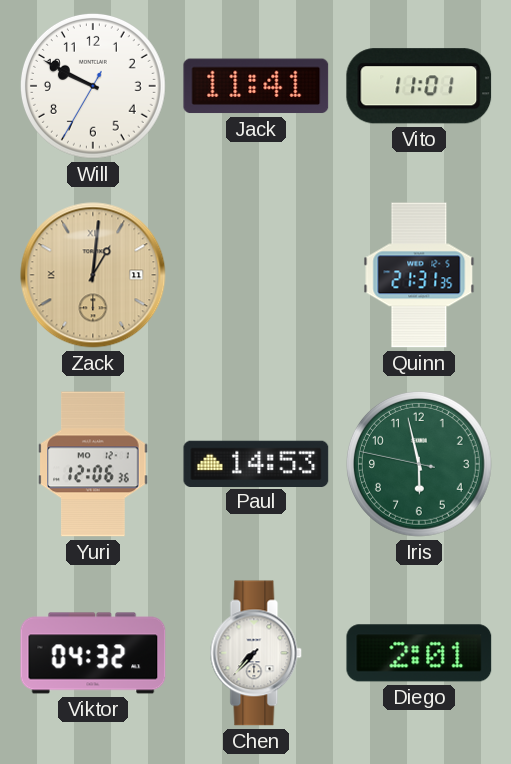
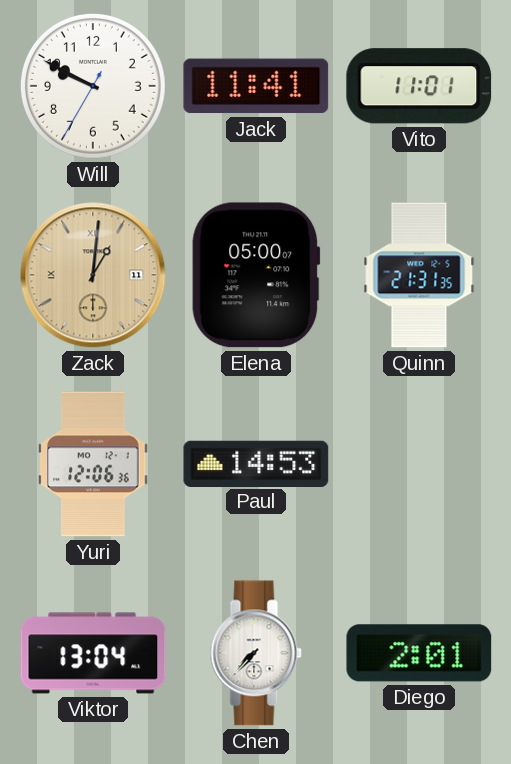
Elena: none -> 05:00
Iris: 5:57 -> none
Viktor: 04:32 -> 13:04
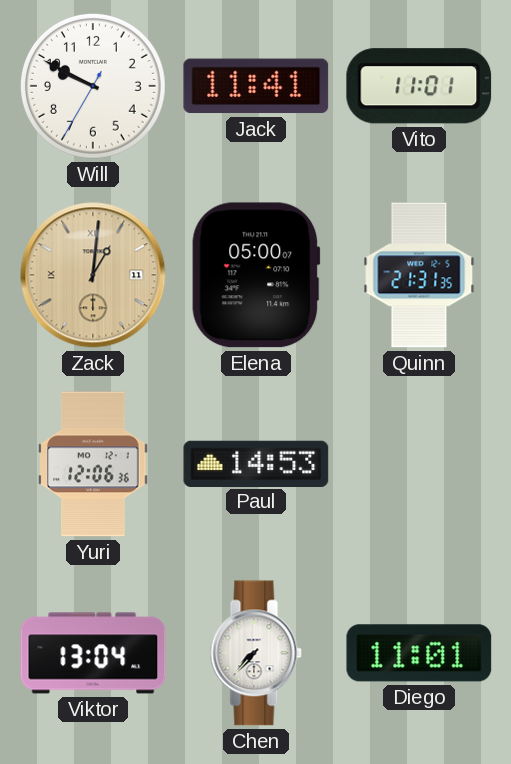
Diego: 2:01 -> 11:01
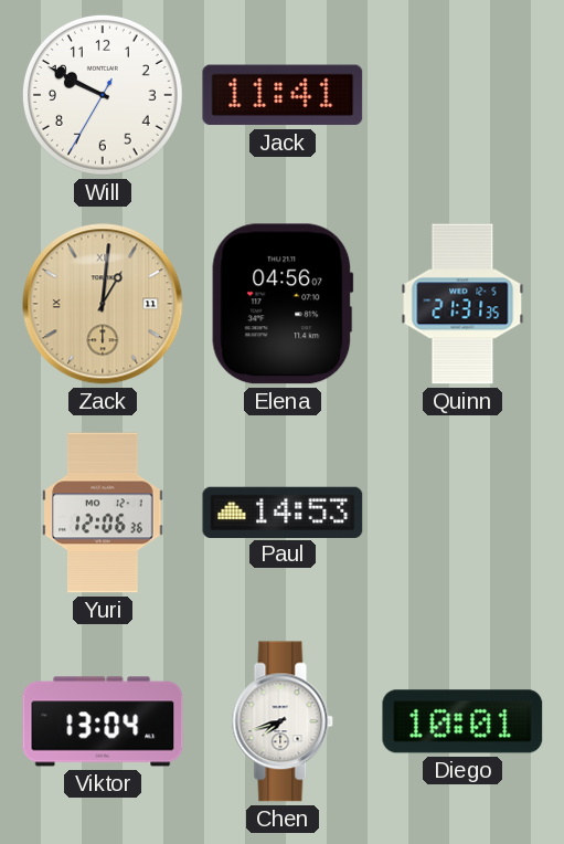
Vito: 11:01 -> none
Elena: 05:00 -> 04:56
Chen: 7:37 -> 7:42
Diego: 11:01 -> 10:01
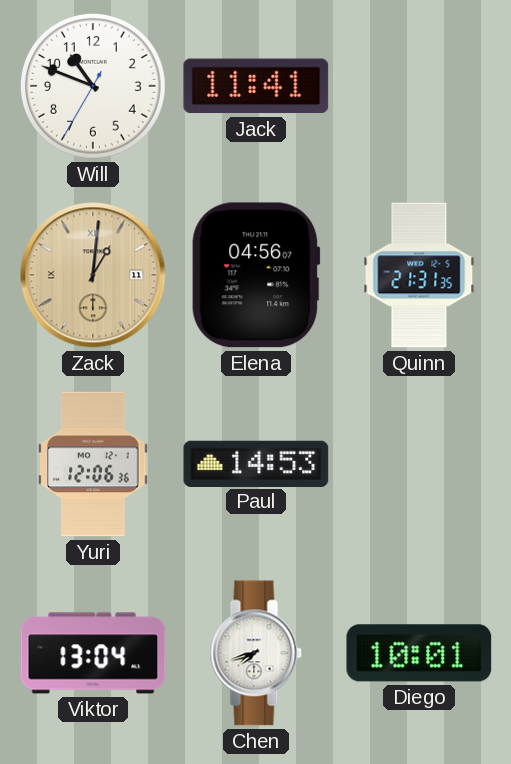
Will: 9:49 -> 10:48
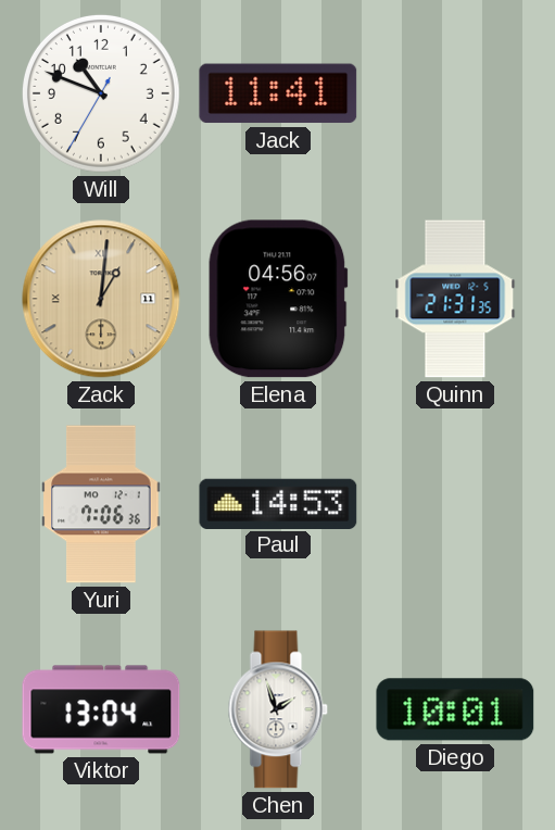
Yuri: 12:06 -> 7:06
Chen: 7:42 -> 1:57
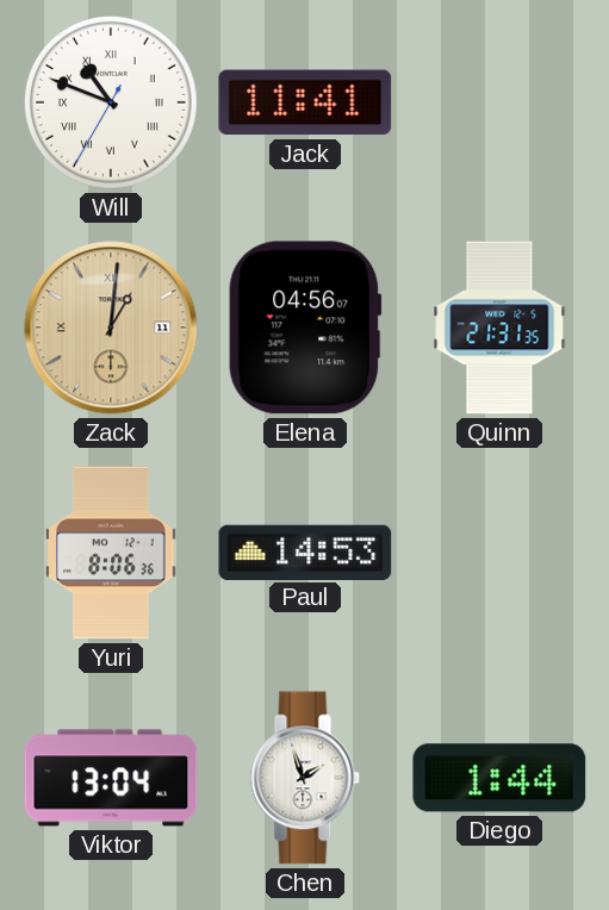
Will numerals: Arabic -> Roman
Yuri: 7:06 -> 8:06
Diego: 10:01 -> 1:44
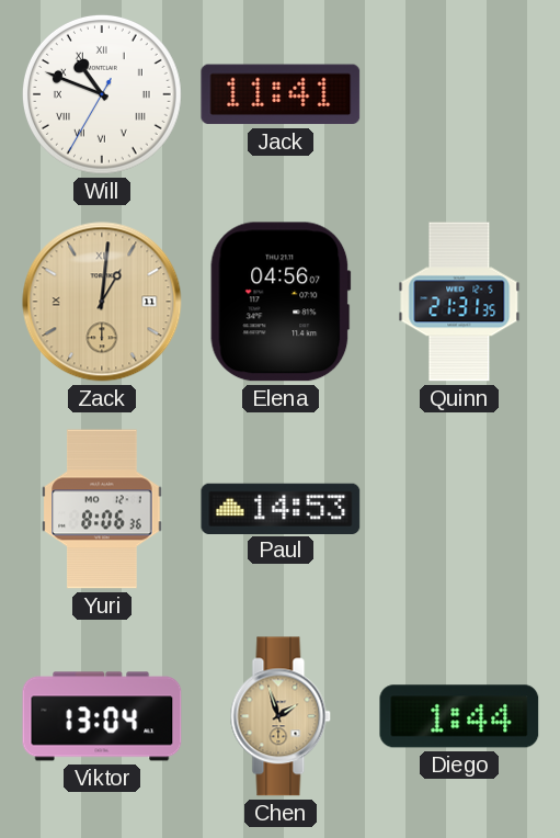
Chen dial: white -> champagne
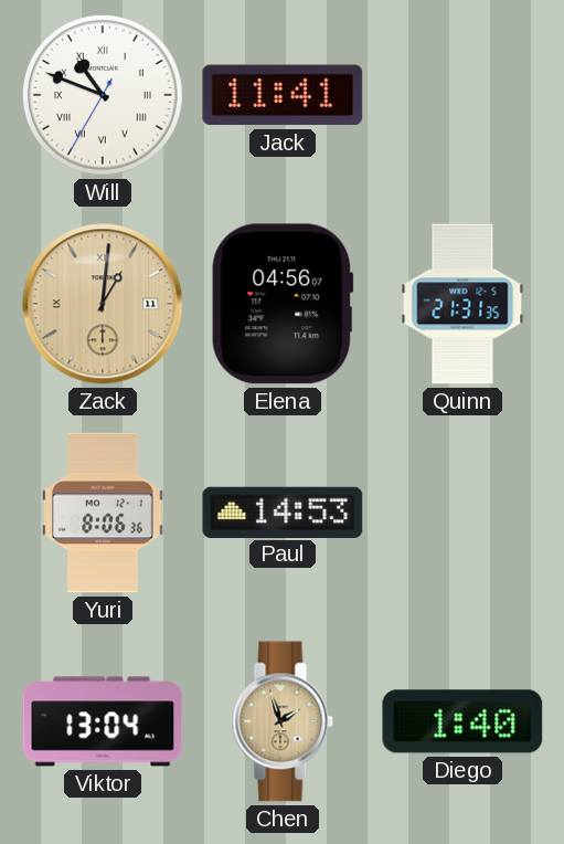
Diego: 1:44 -> 1:40
